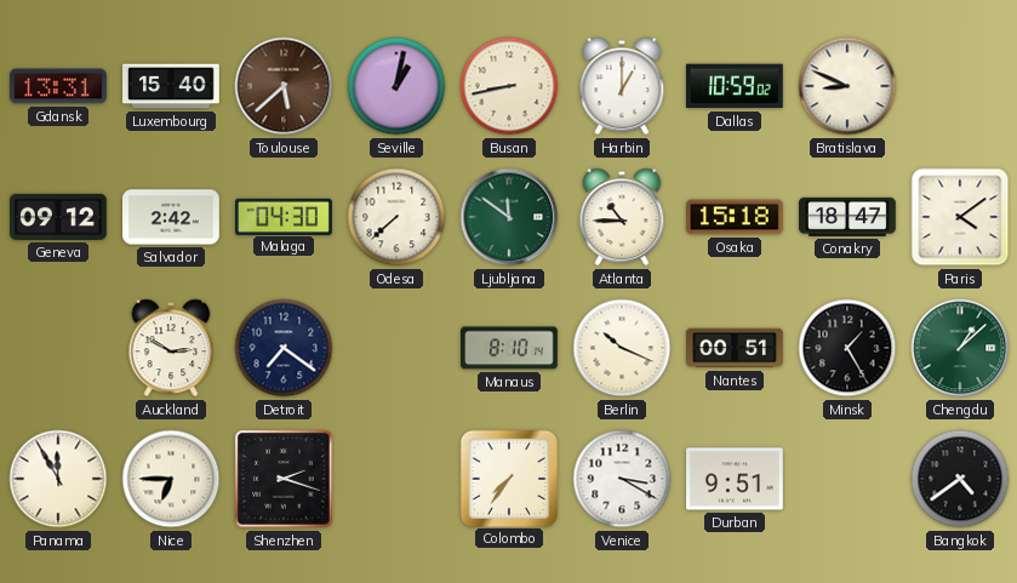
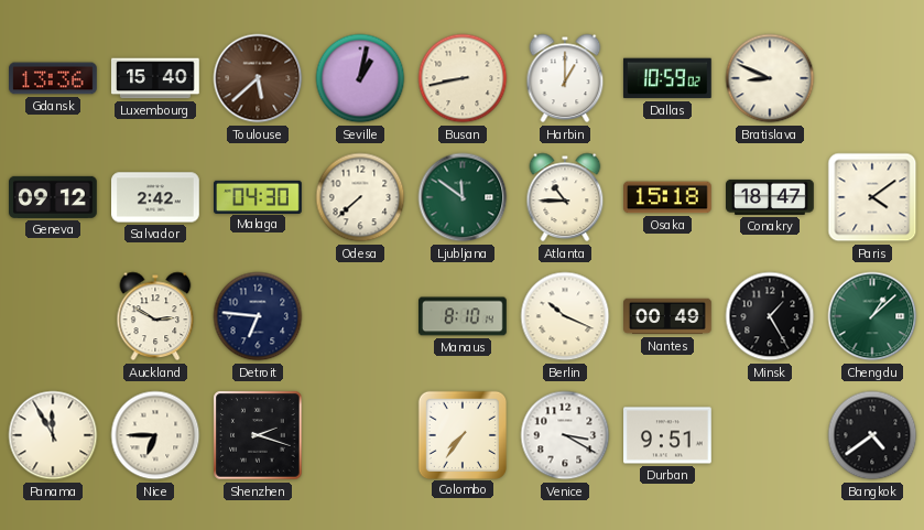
Gdansk: 13:31 -> 13:36
Detroit: 7:21 -> 6:46
Nantes: 00:51 -> 00:49
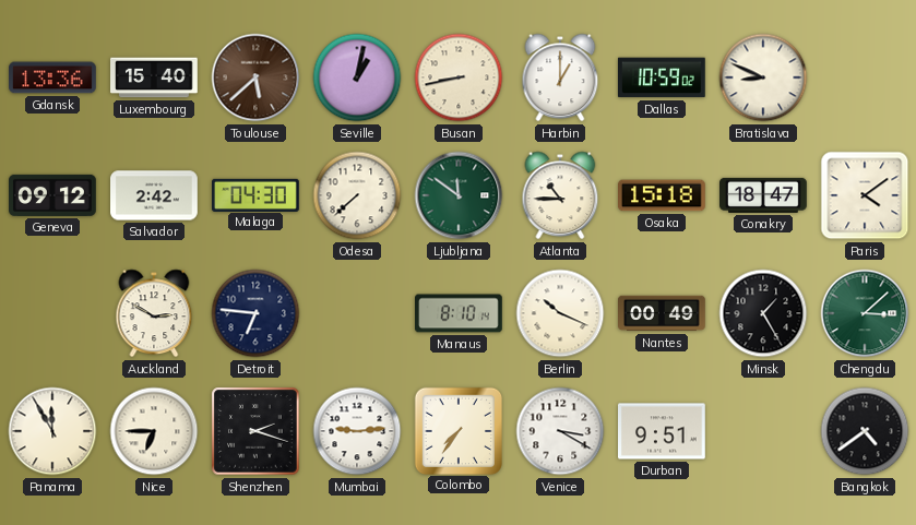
Chengdu: 1:08 -> 3:08
Mumbai: none -> 9:14
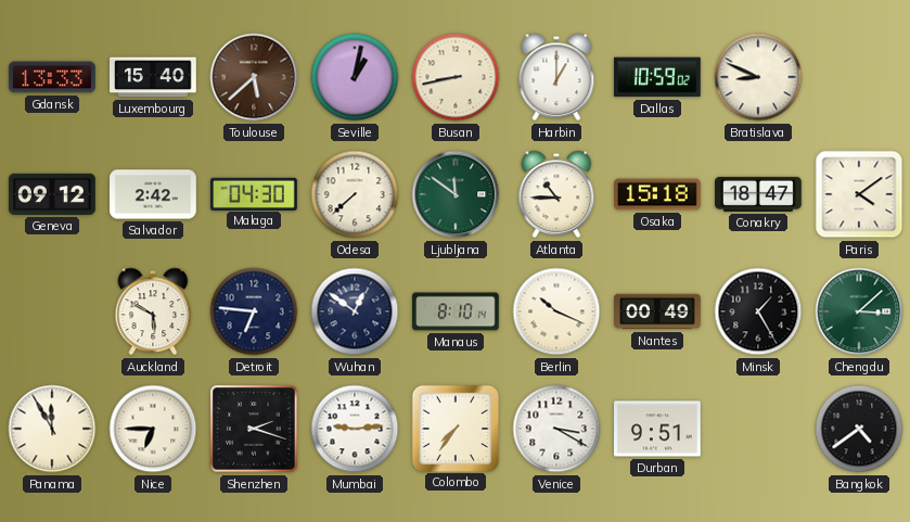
Gdansk: 13:36 -> 13:33
Auckland: 2:50 -> 5:50
Wuhan: none -> 12:51
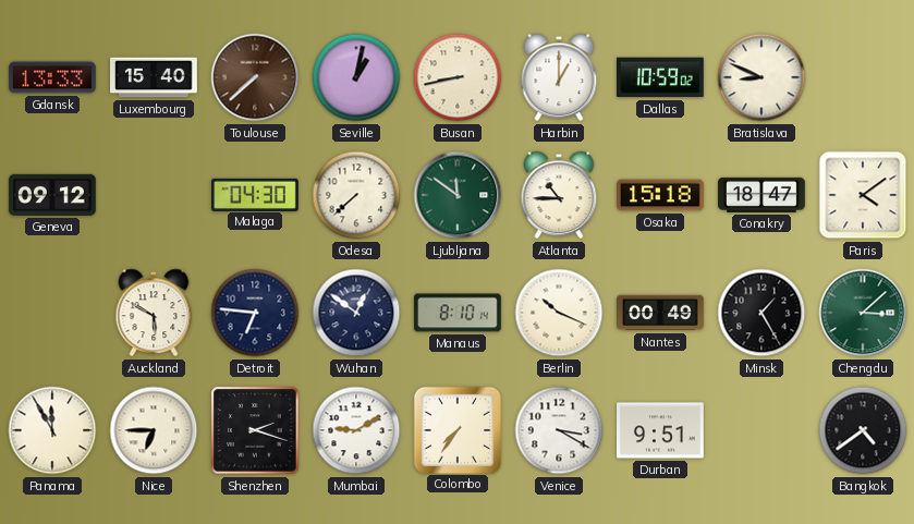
Toulouse: 5:38 -> 7:38
Salvador: 2:42 -> none
Mumbai: 9:14 -> 9:10
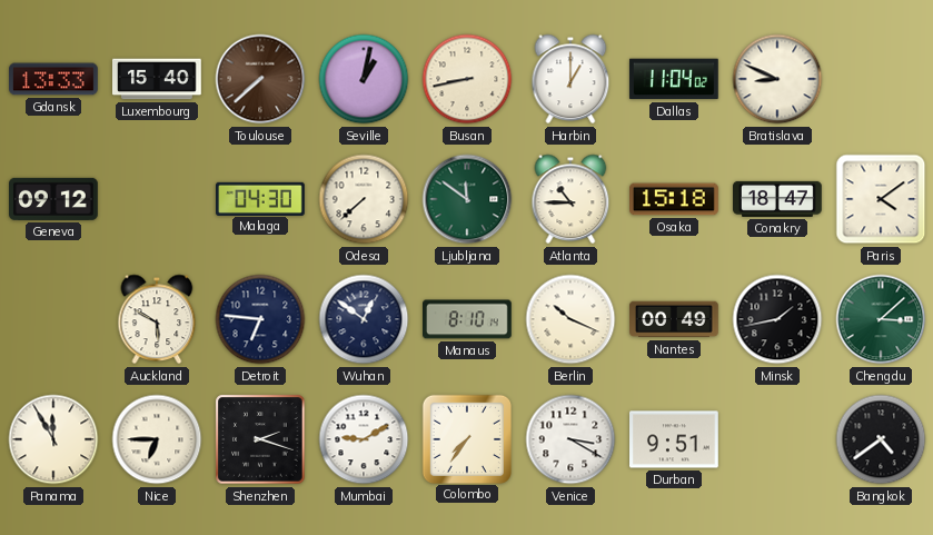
Dallas: 10:59 -> 11:04
Minsk: 1:25 -> 1:43
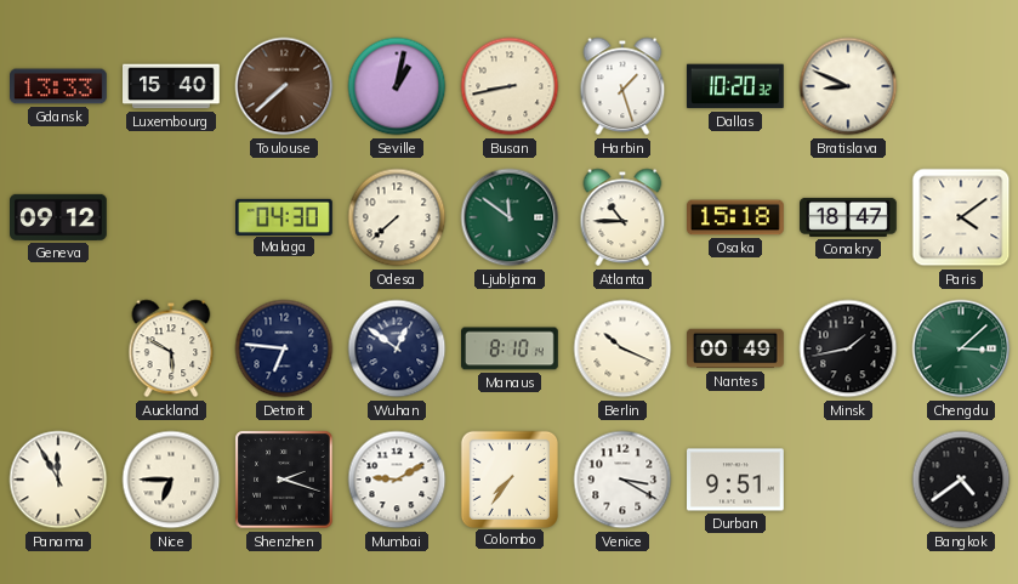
Harbin: 1:00 -> 1:27
Dallas: 11:04 -> 10:20
